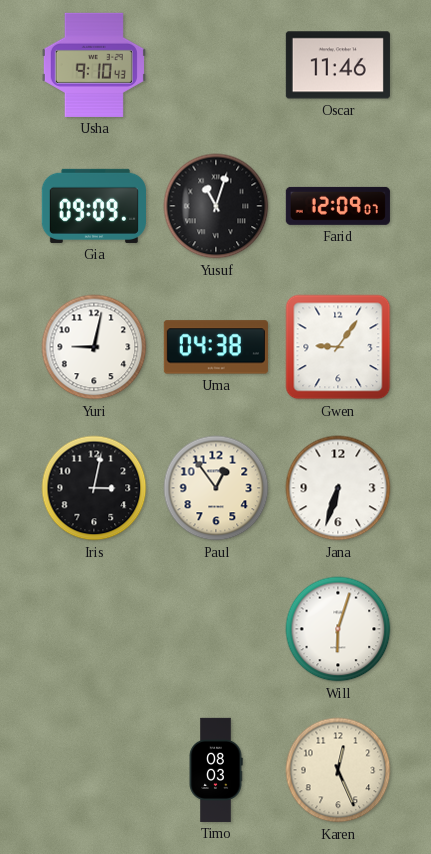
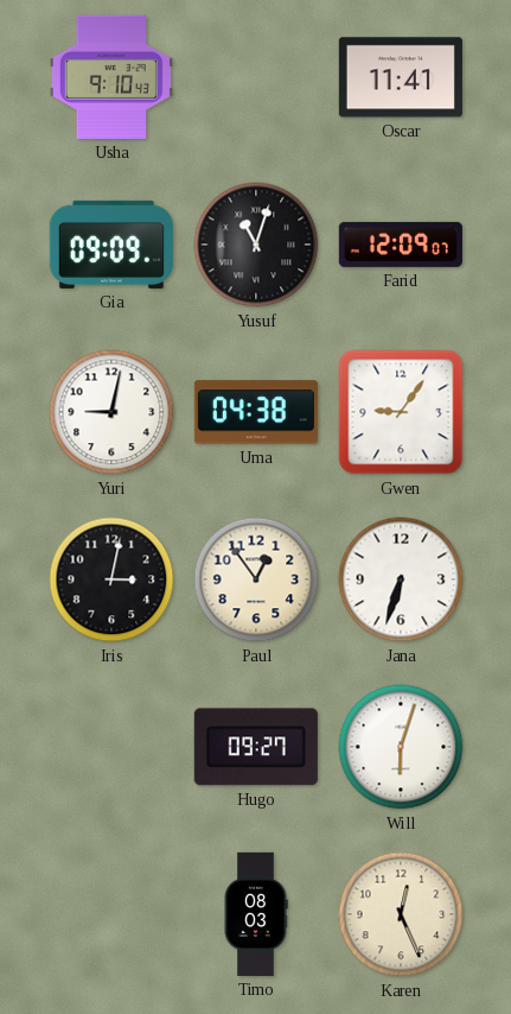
Oscar: 11:46 -> 11:41
Hugo: none -> 09:27
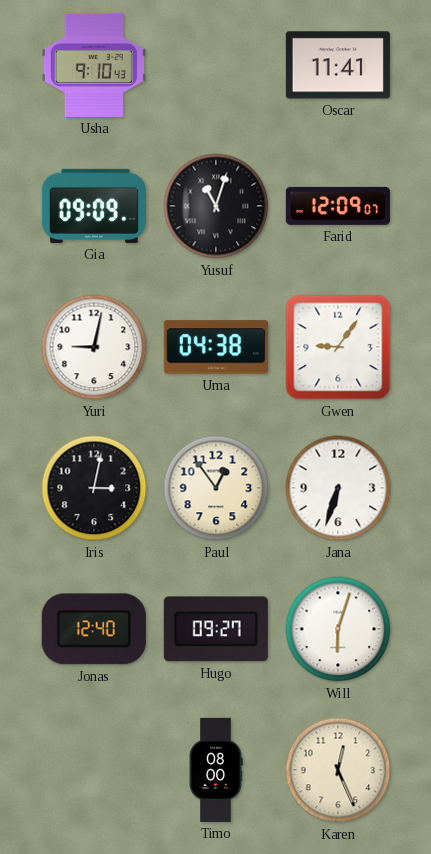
Jonas: none -> 12:40
Timo: 08:03 -> 08:00
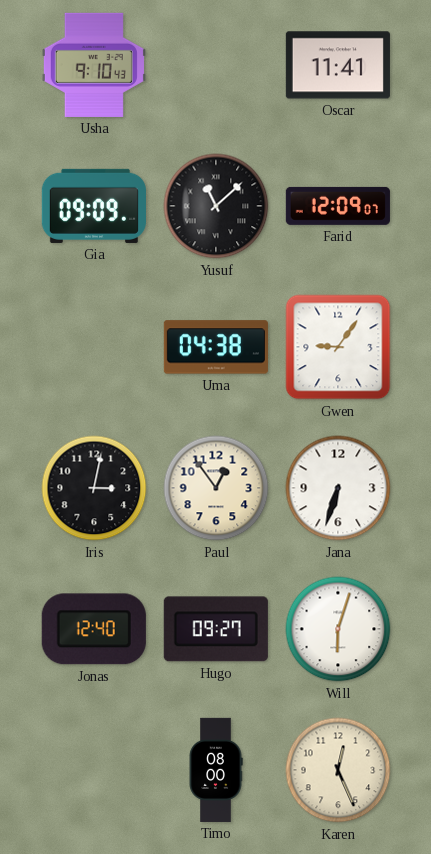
Yusuf: 11:03 -> 11:08
Yuri: 9:02 -> none
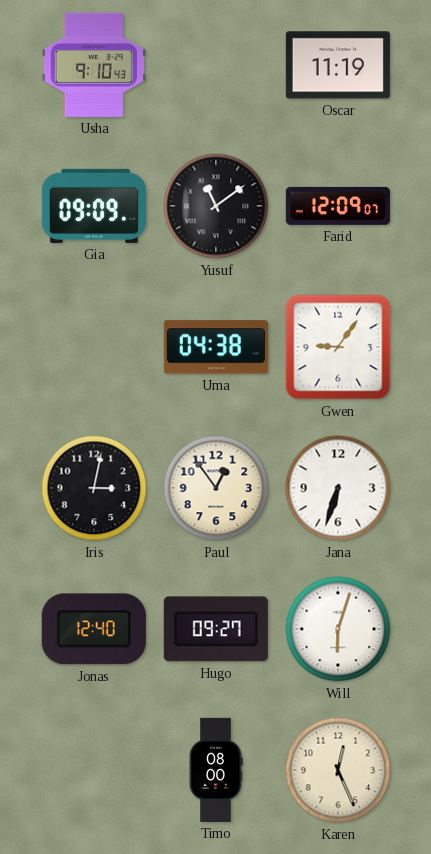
Oscar: 11:41 -> 11:19
Yusuf: 11:08 -> 11:09
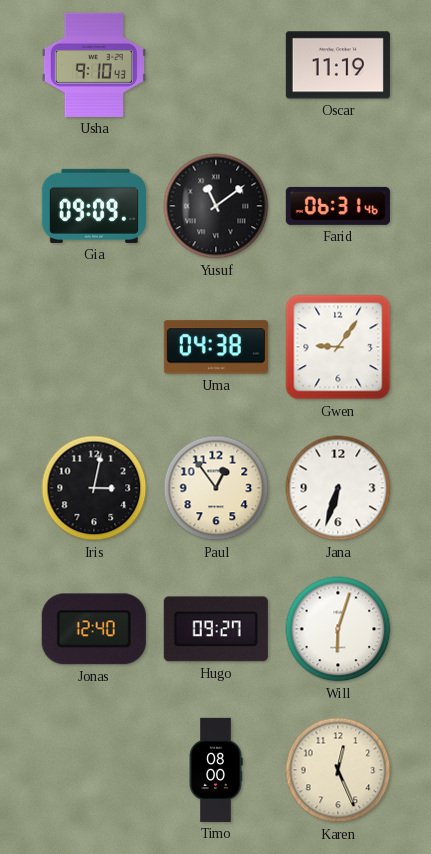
Farid: 12:09 -> 06:31
